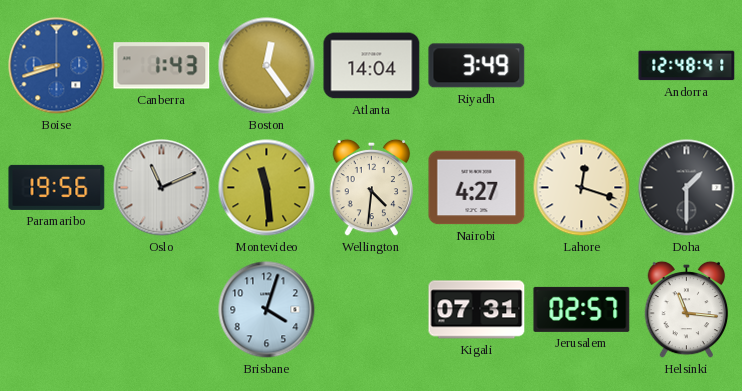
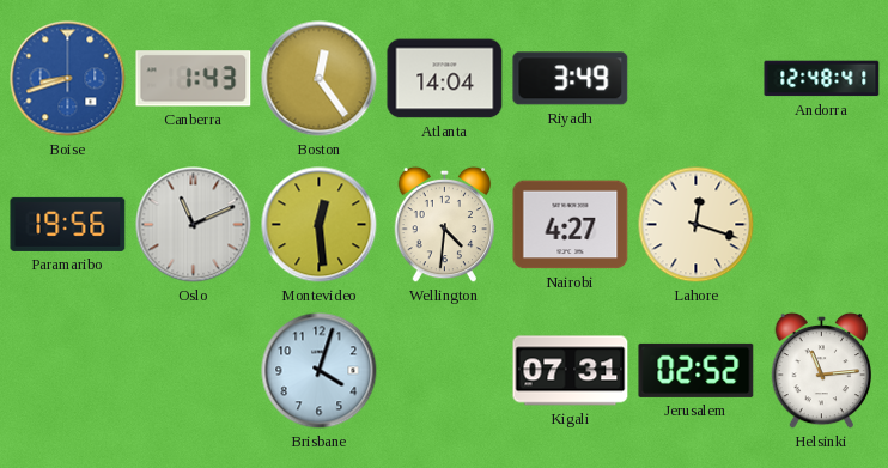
Montevideo: 11:29 -> 12:29
Doha: 1:30 -> none
Jerusalem: 02:57 -> 02:52
Helsinki: 11:16 -> 11:14
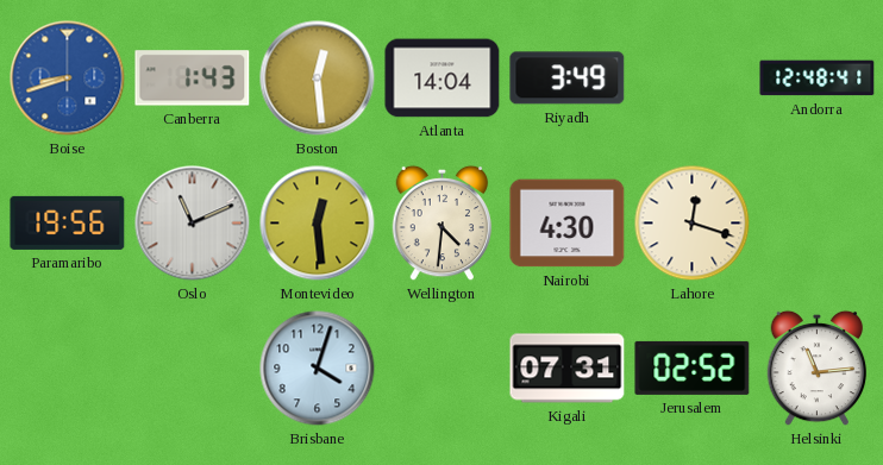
Boston: 12:24 -> 12:29
Nairobi: 4:27 -> 4:30
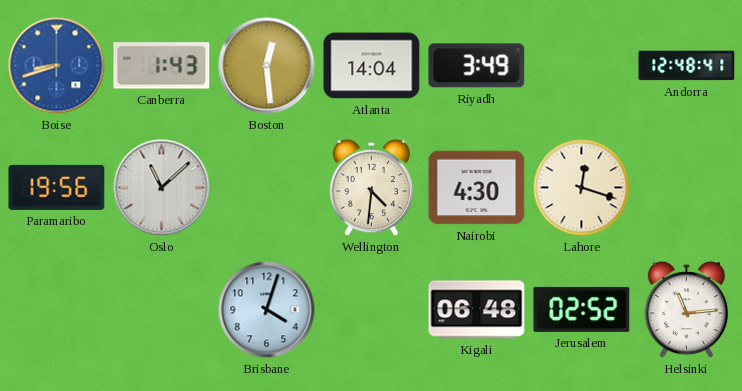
Oslo: 11:11 -> 11:08
Montevideo: 12:29 -> none
Kigali: 07:31 -> 06:48
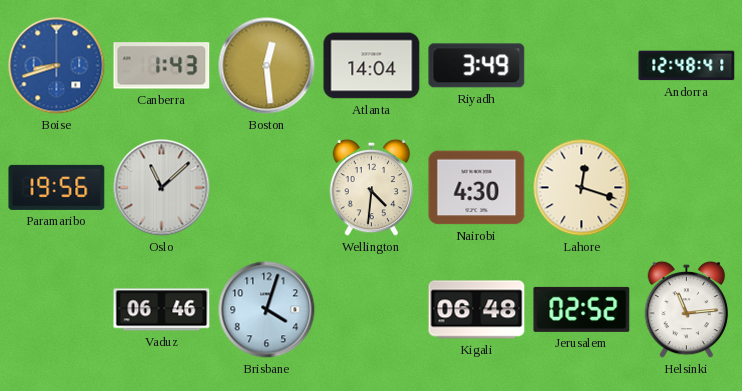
Vaduz: none -> 06:46
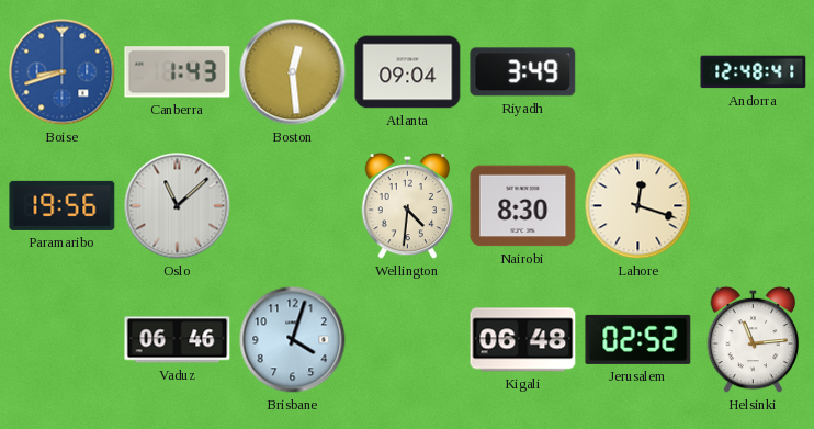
Atlanta: 14:04 -> 09:04
Nairobi: 4:30 -> 8:30
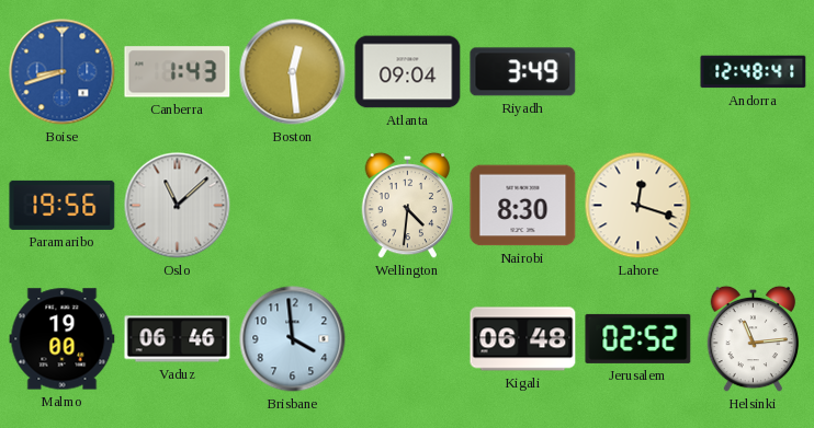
Malmo: none -> 19:00
Brisbane: 4:03 -> 3:59
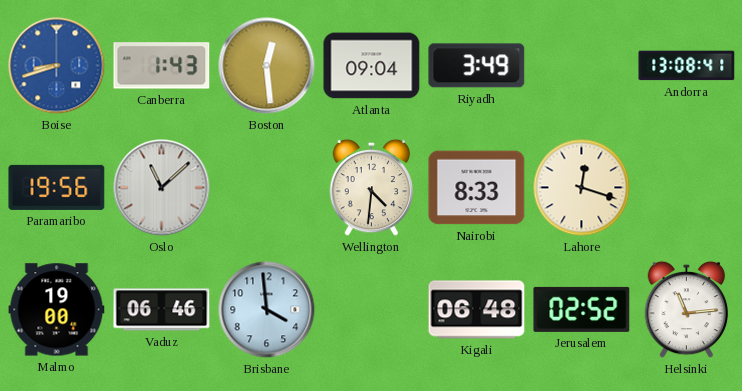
Andorra: 12:48 -> 13:08
Nairobi: 8:30 -> 8:33
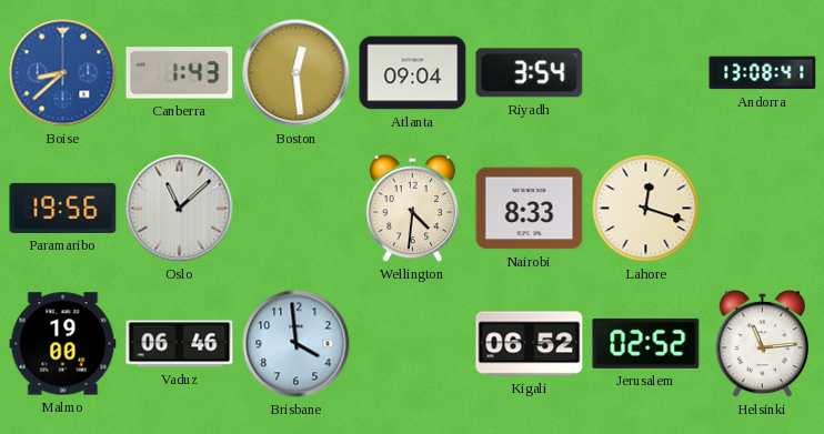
Boise: 8:42 -> 8:38
Riyadh: 3:49 -> 3:54
Kigali: 06:48 -> 06:52
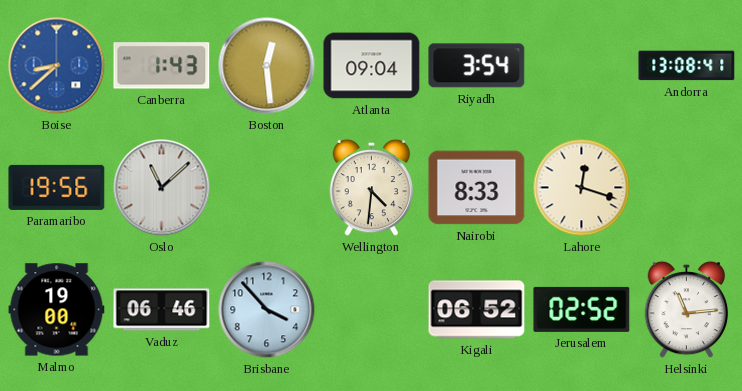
Brisbane: 3:59 -> 3:53
